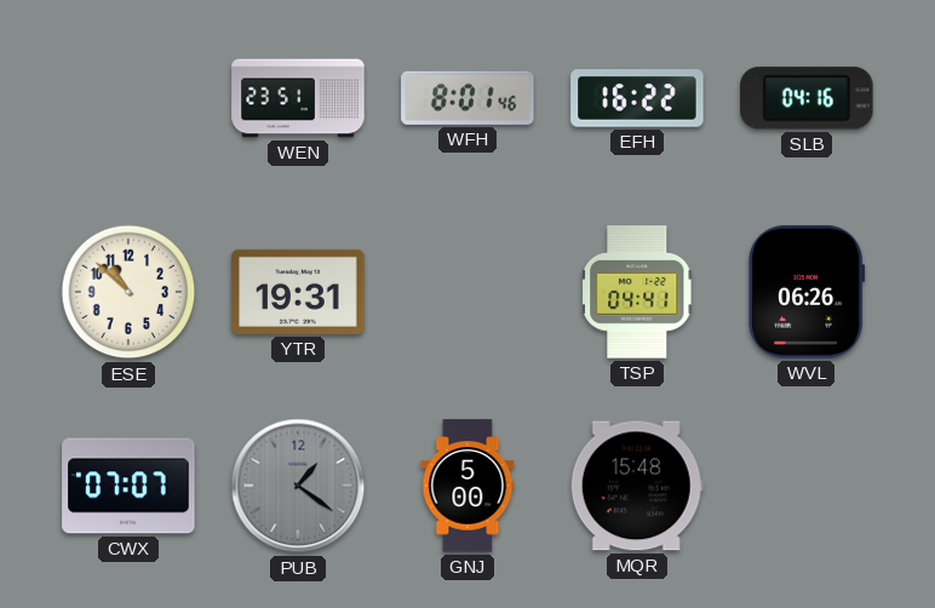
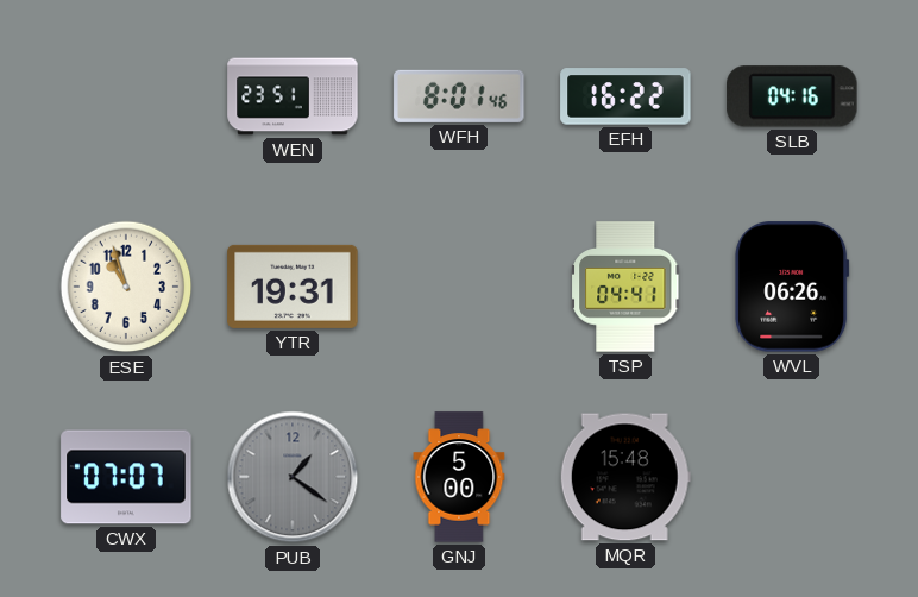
ESE: 10:52 -> 10:57
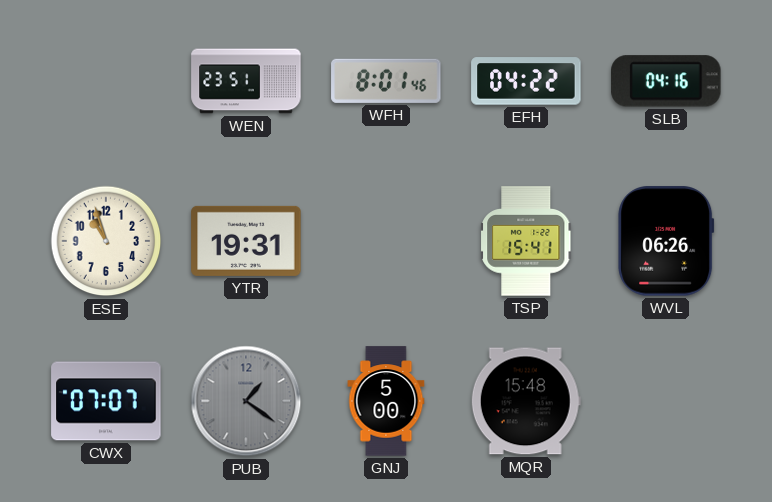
EFH: 16:22 -> 04:22
TSP: 04:41 -> 15:41
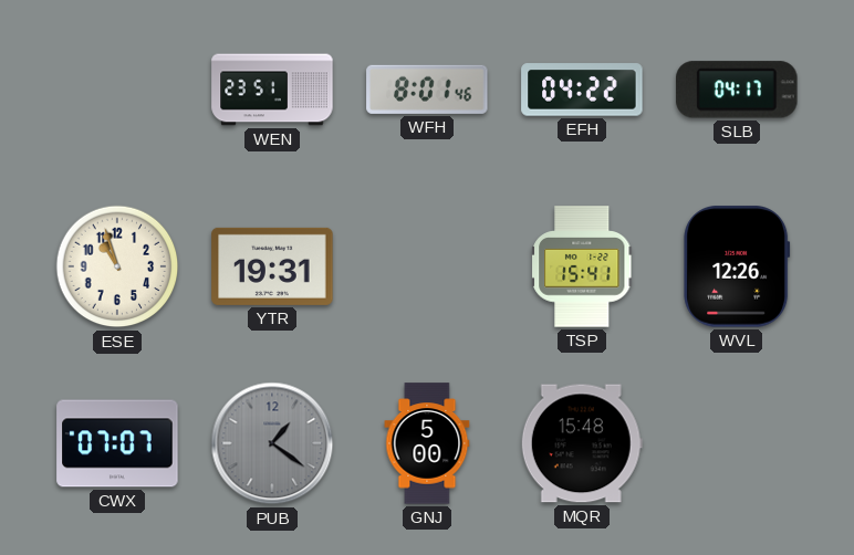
SLB: 04:16 -> 04:17
WVL: 06:26 -> 12:26
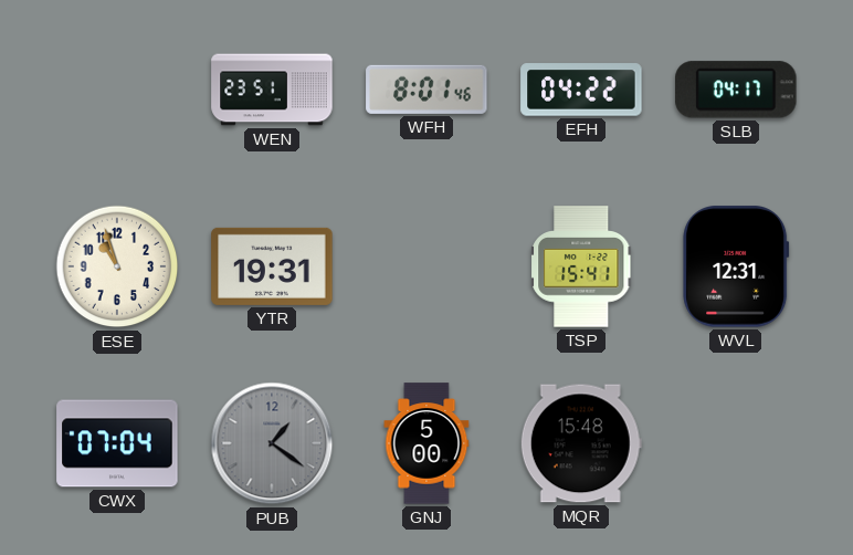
WVL: 12:26 -> 12:31
CWX: 07:07 -> 07:04
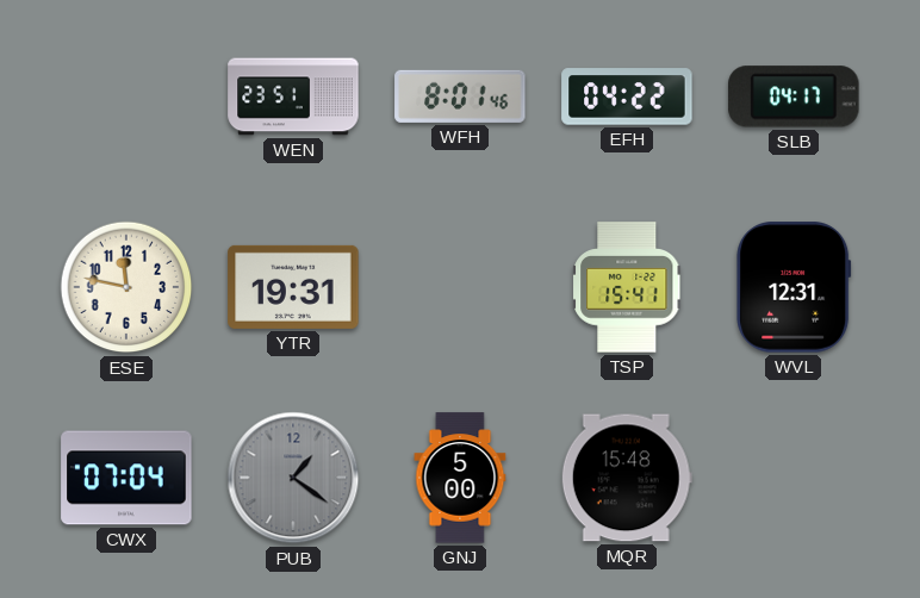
ESE: 10:57 -> 11:47
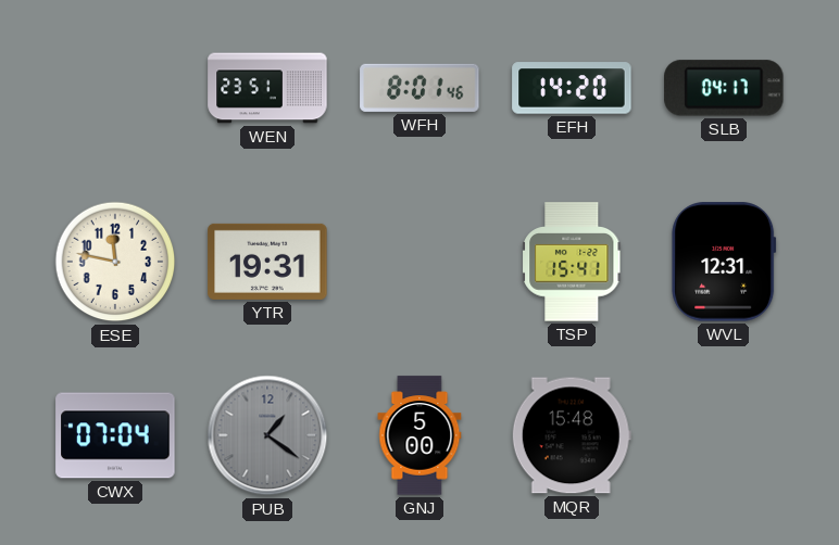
EFH: 04:22 -> 14:20
